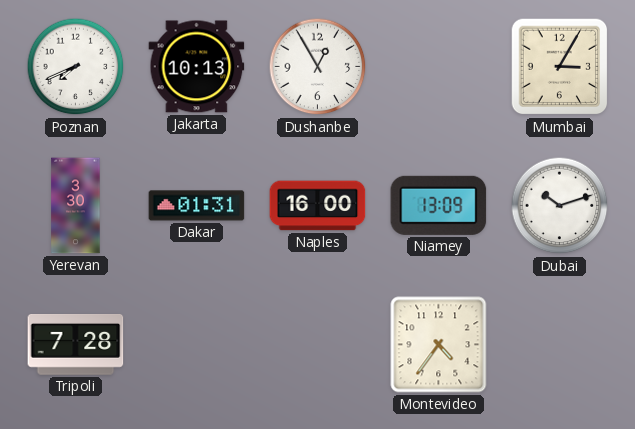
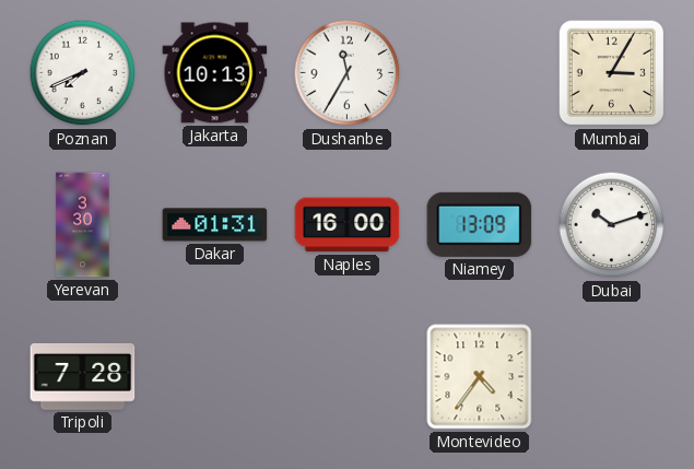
Dushanbe: 12:55 -> 11:35
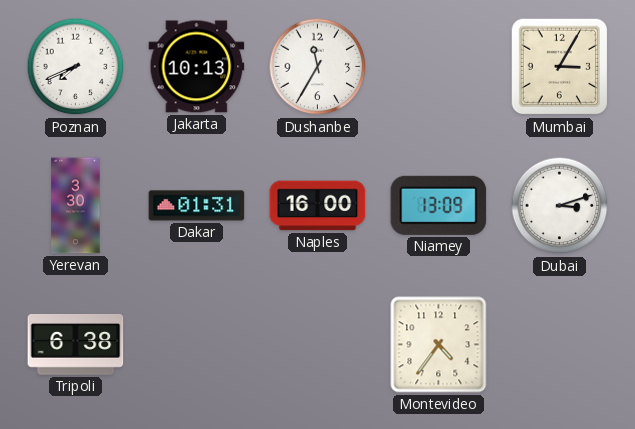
Dubai: 10:12 -> 3:12
Tripoli: 7:28 -> 6:38
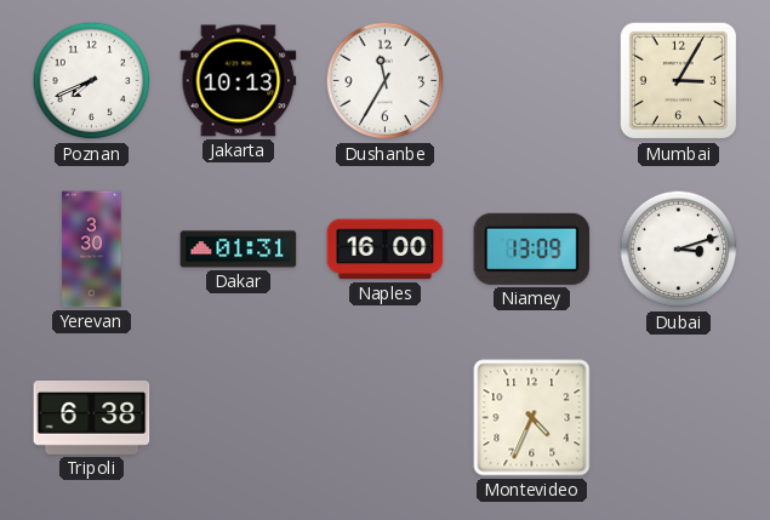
Montevideo: 4:36 -> 4:34
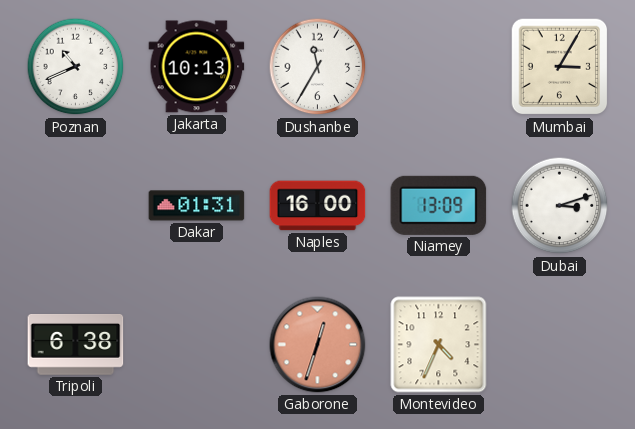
Poznan: 7:41 -> 10:41
Yerevan: 3:30 -> none
Gaborone: none -> 12:33
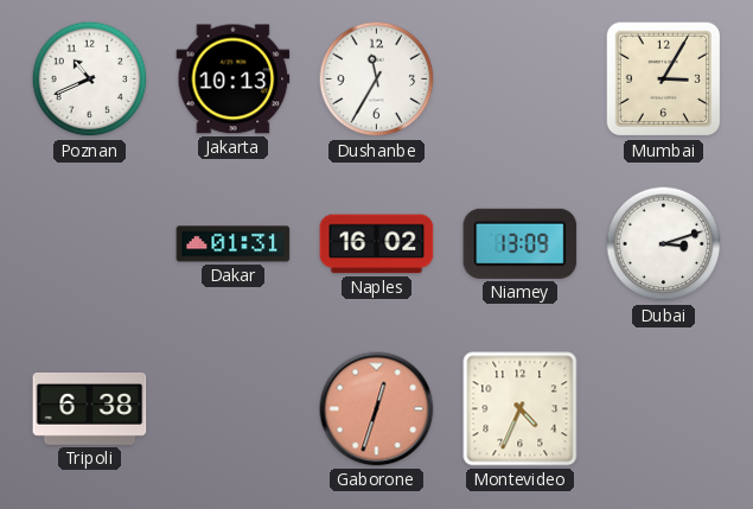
Naples: 16:00 -> 16:02
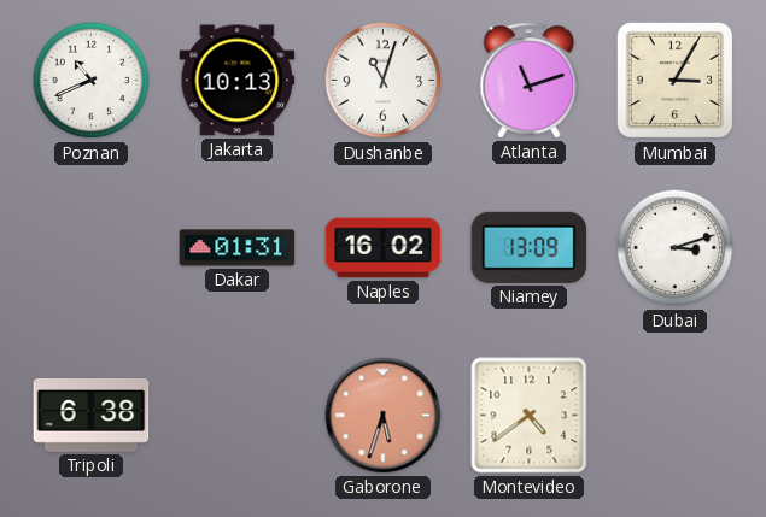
Dushanbe: 11:35 -> 11:03
Atlanta: none -> 11:12
Gaborone: 12:33 -> 5:33
Montevideo: 4:34 -> 4:39
